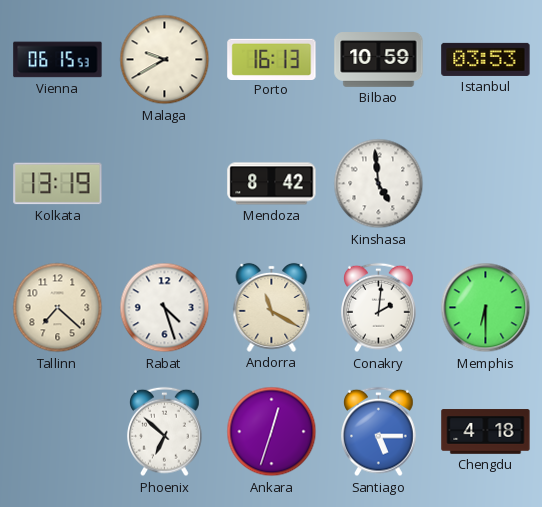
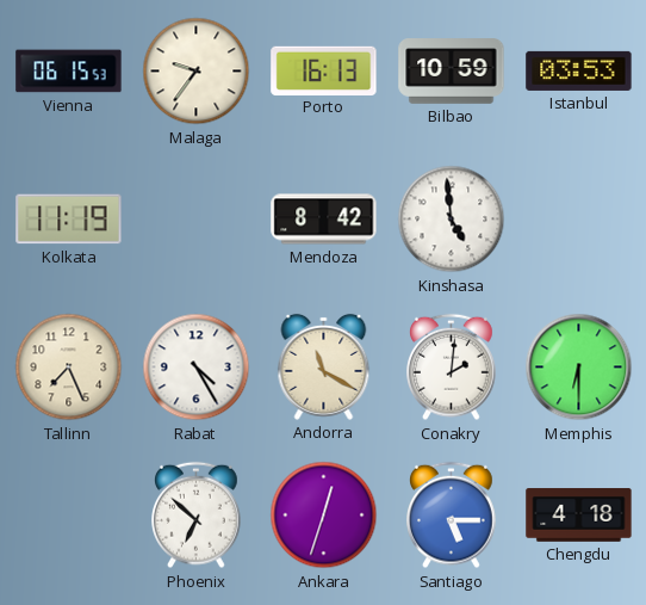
Malaga: 9:40 -> 9:36
Kolkata: 13:19 -> 11:19
Tallinn: 7:22 -> 7:26
Rabat: 4:27 -> 4:25
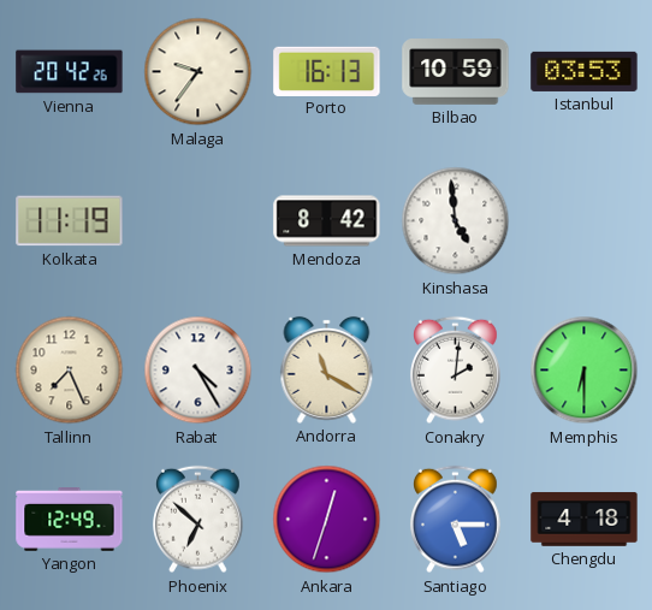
Vienna: 06:15 -> 20:42
Yangon: none -> 12:49
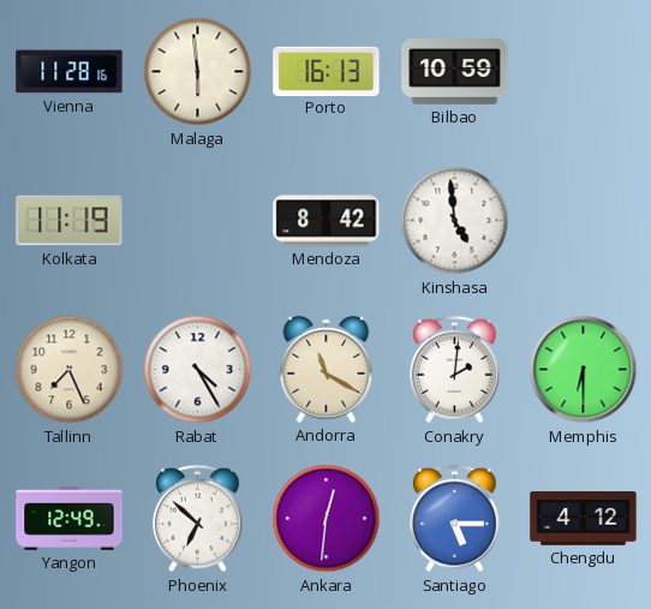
Vienna: 20:42 -> 11:28
Malaga: 9:36 -> 5:59
Istanbul: 03:53 -> none
Ankara: 12:33 -> 12:31
Chengdu: 4:18 -> 4:12
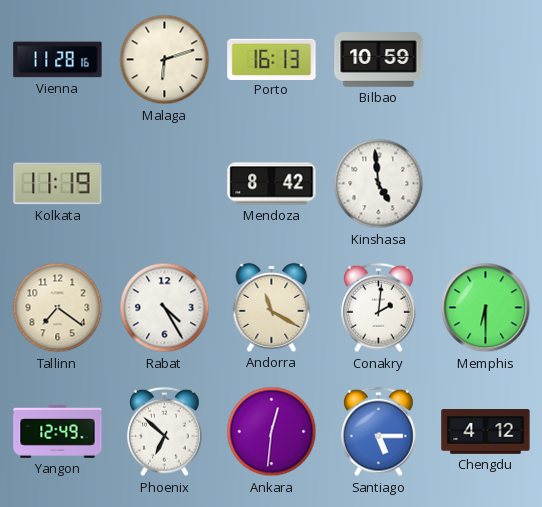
Malaga: 5:59 -> 6:12
Tallinn: 7:26 -> 7:21
